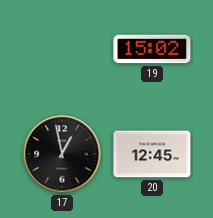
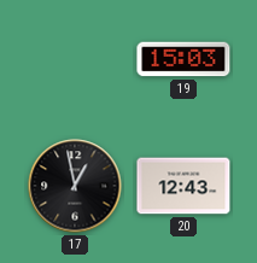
19: 15:02 -> 15:03
20: 12:45 -> 12:43
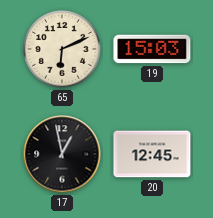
65: none -> 6:11
20: 12:43 -> 12:45
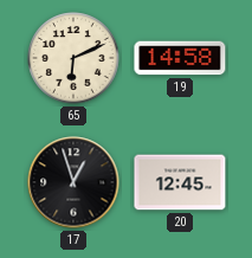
19: 15:03 -> 14:58
17: 12:58 -> 12:57
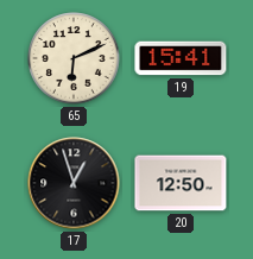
19: 14:58 -> 15:41
20: 12:45 -> 12:50
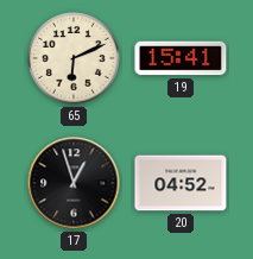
20: 12:50 -> 04:52
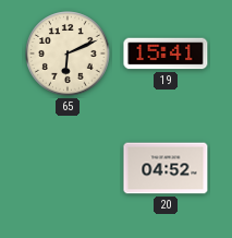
17: 12:57 -> none
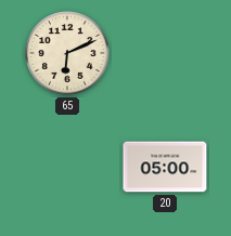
19: 15:41 -> none
20: 04:52 -> 05:00
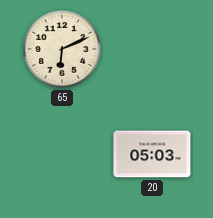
20: 05:00 -> 05:03
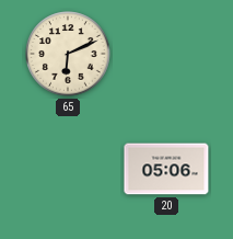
20: 05:03 -> 05:06
